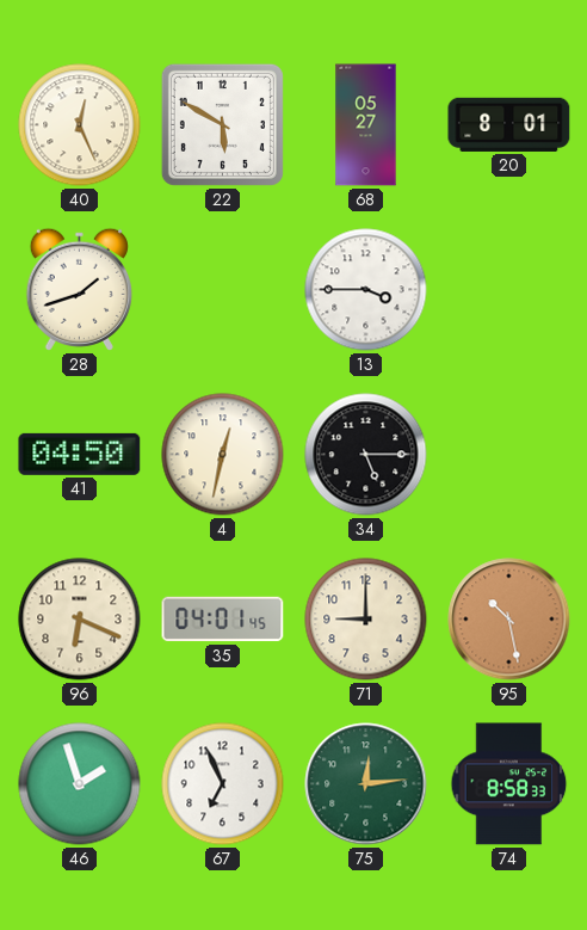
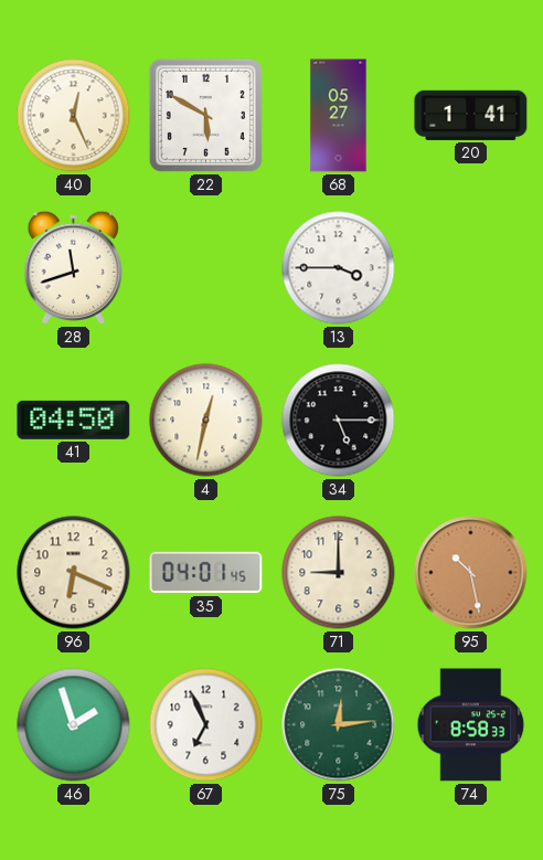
20: 8:01 -> 1:41
28: 1:42 -> 11:42
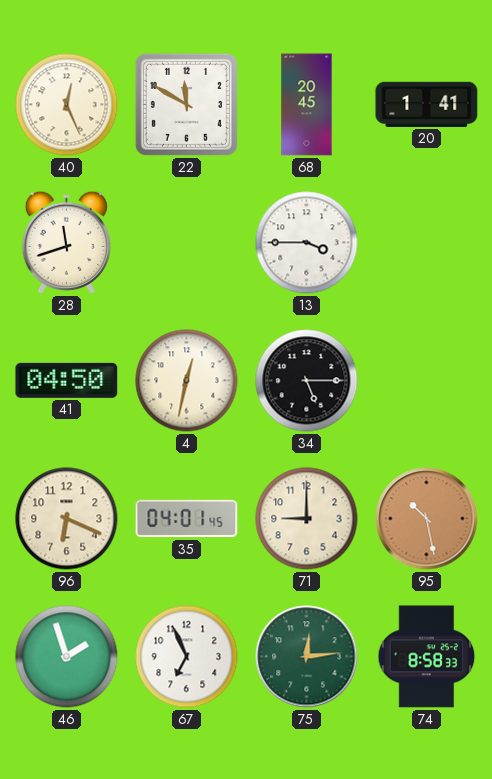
22: 5:50 -> 11:50
68: 05:27 -> 20:45
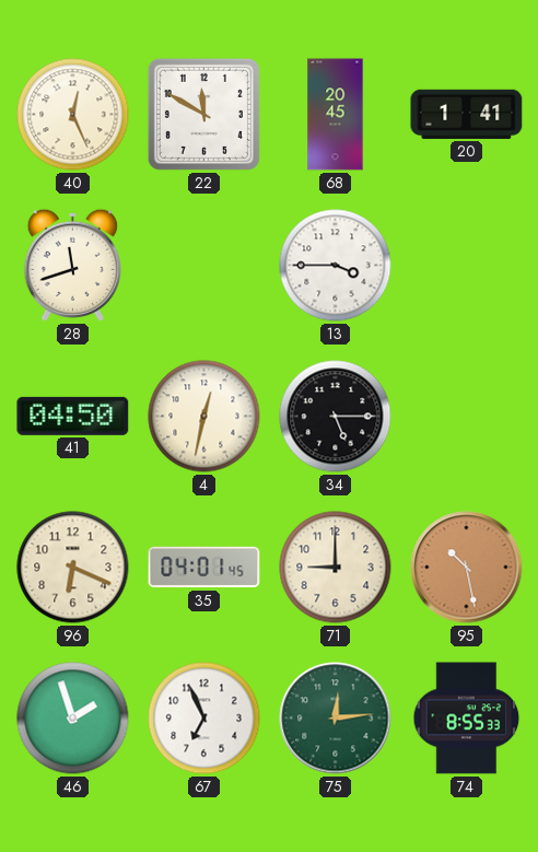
74: 8:58 -> 8:55
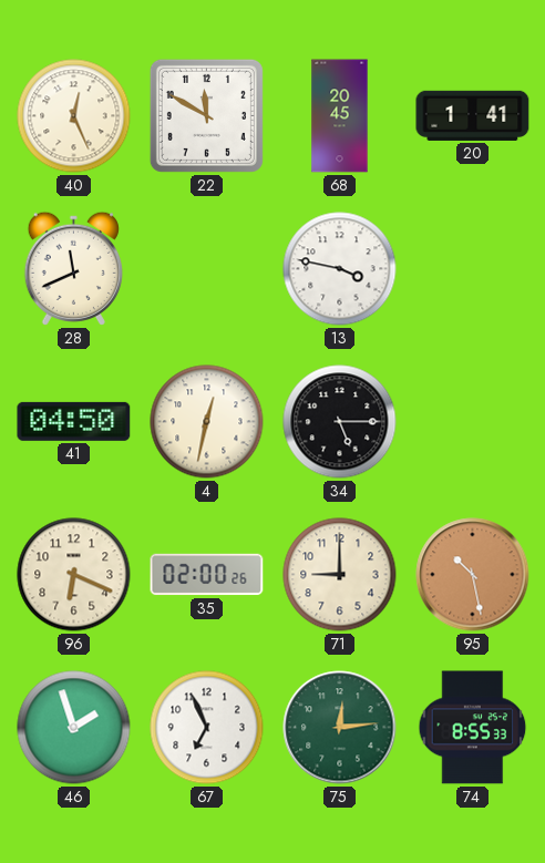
28: 11:42 -> 11:41
13: 3:45 -> 3:47
35: 04:01 -> 02:00
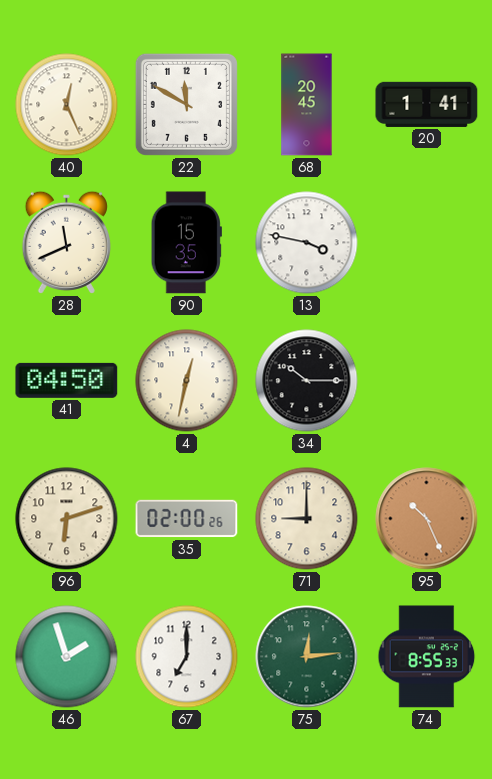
90: none -> 15:35
34: 5:15 -> 10:15
96: 6:19 -> 6:12
95: 10:28 -> 10:26
67: 6:56 -> 7:00
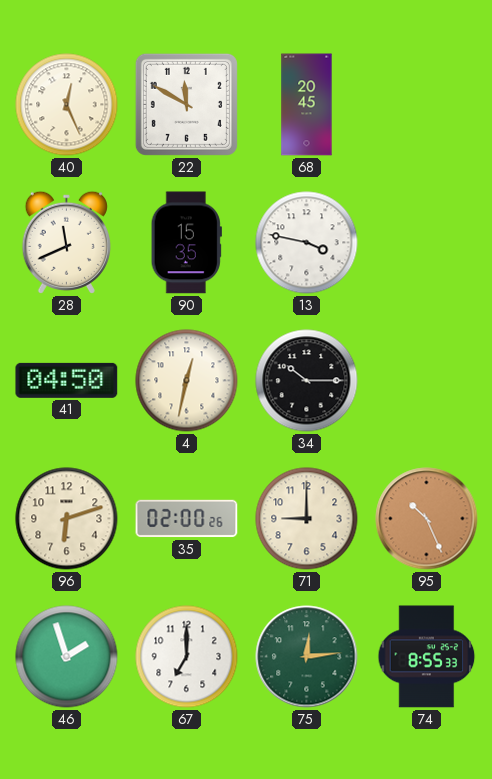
20: 1:41 -> none
